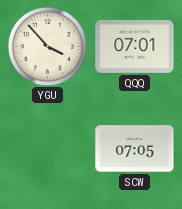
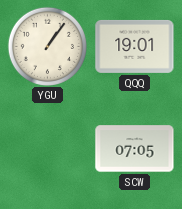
YGU: 3:53 -> 1:06
QQQ: 07:01 -> 19:01
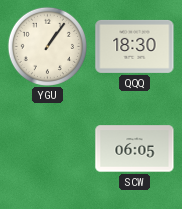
QQQ: 19:01 -> 18:30
SCW: 07:05 -> 06:05
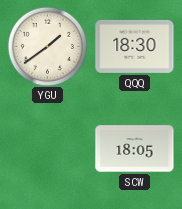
YGU: 1:06 -> 1:39
SCW: 06:05 -> 18:05
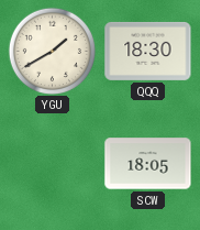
YGU: 1:39 -> 1:40
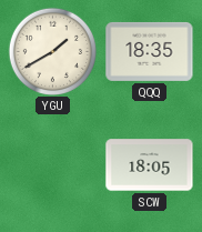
QQQ: 18:30 -> 18:35
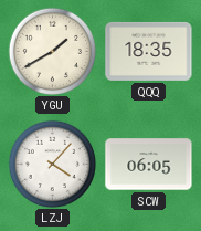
LZJ: none -> 4:07
SCW: 18:05 -> 06:05
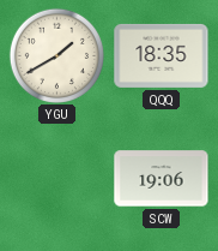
LZJ: 4:07 -> none
SCW: 06:05 -> 19:06
